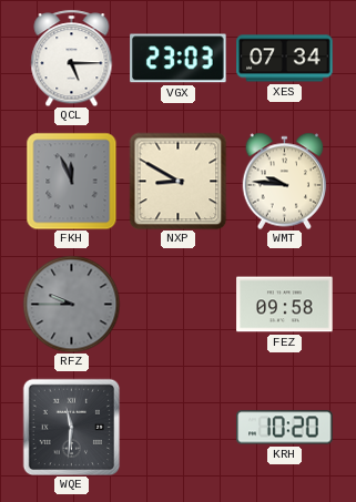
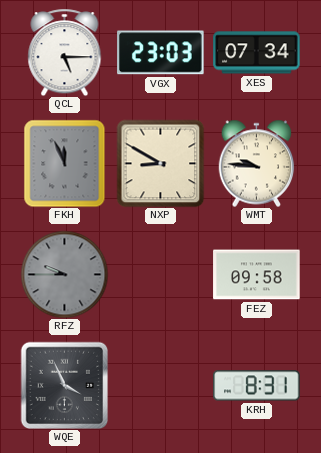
WQE: 11:31 -> 3:56
KRH: 10:20 -> 8:31
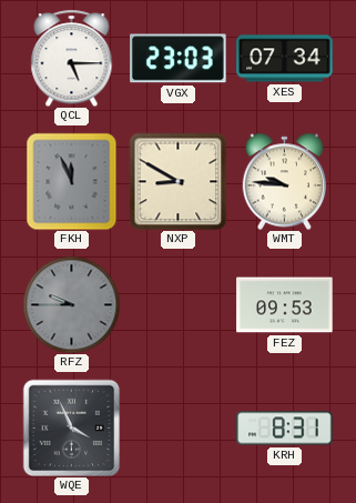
FEZ: 09:58 -> 09:53
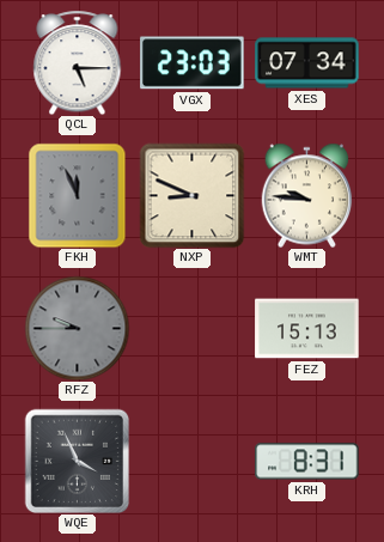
NXP: 8:50 -> 8:49
FEZ: 09:53 -> 15:13
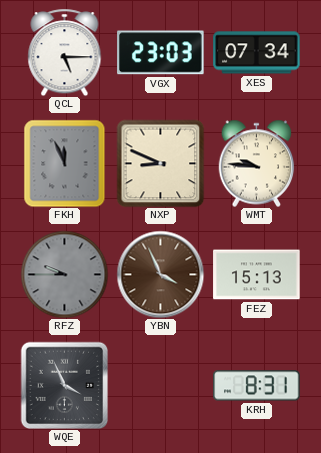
YBN: none -> 3:56
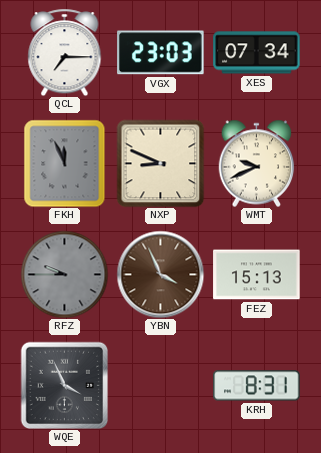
QCL: 5:15 -> 7:15
WMT: 9:46 -> 9:41
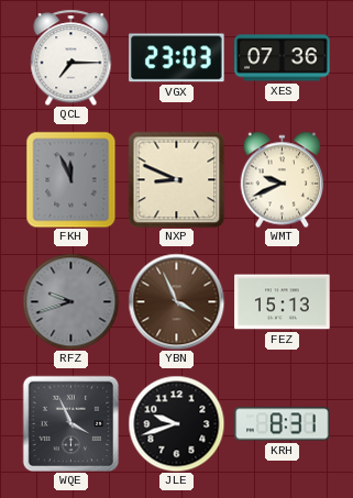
XES: 07:34 -> 07:36
RFZ: 9:45 -> 9:42
JLE: none -> 9:42
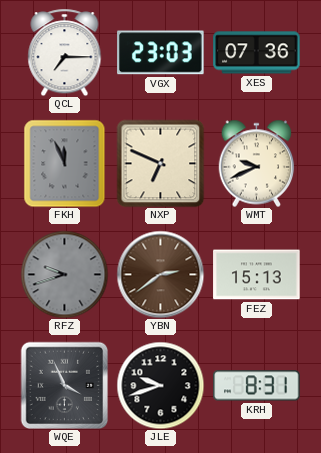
NXP: 8:49 -> 6:49
YBN: 3:56 -> 2:39
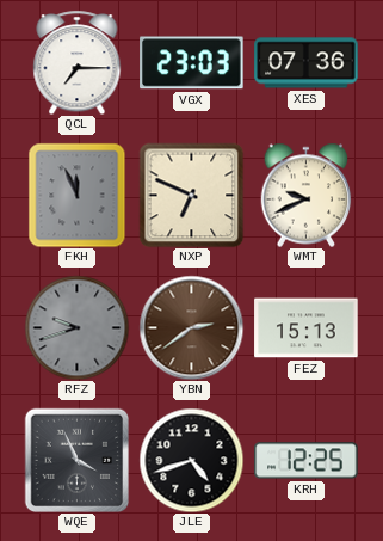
JLE: 9:42 -> 4:42
KRH: 8:31 -> 12:25
